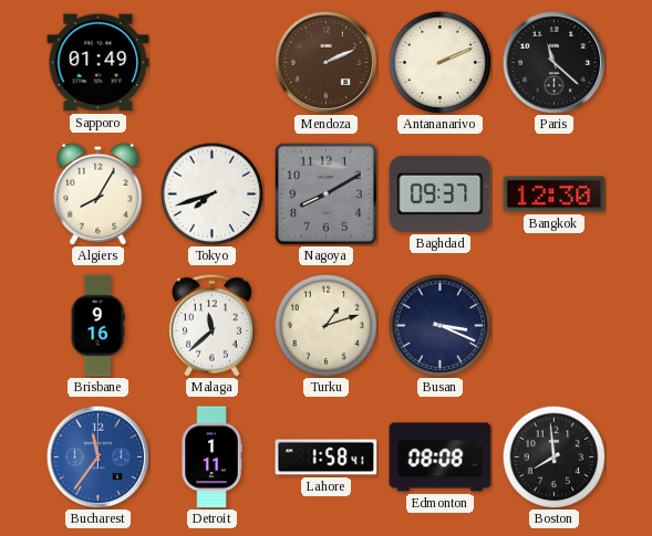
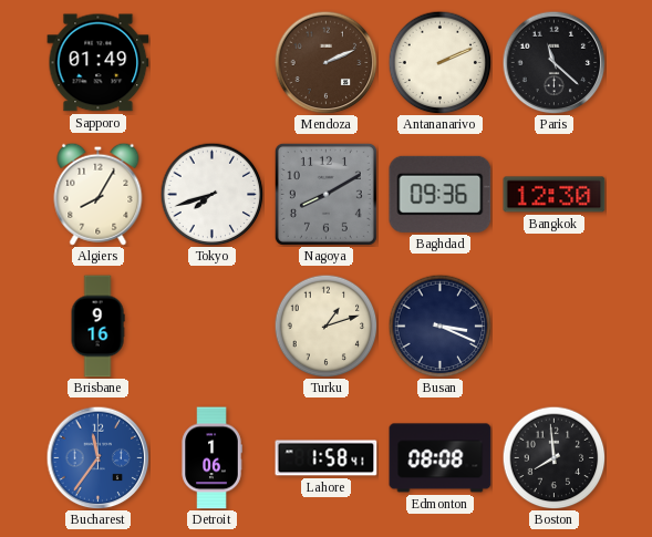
Baghdad: 09:37 -> 09:36
Malaga: 11:38 -> none
Detroit: 1:11 -> 1:06
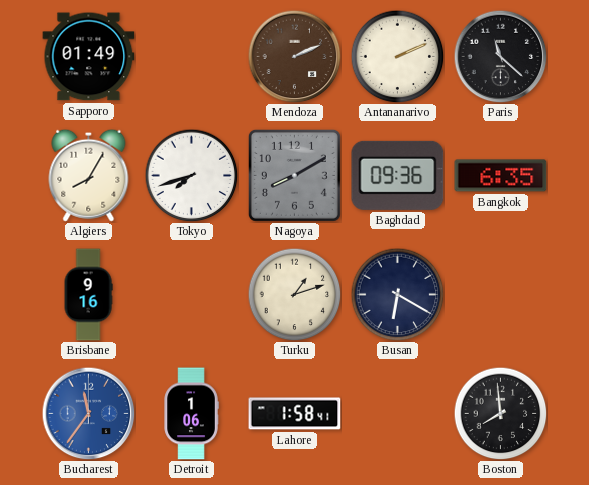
Bangkok: 12:30 -> 6:35
Busan: 3:19 -> 6:20
Edmonton: 08:08 -> none
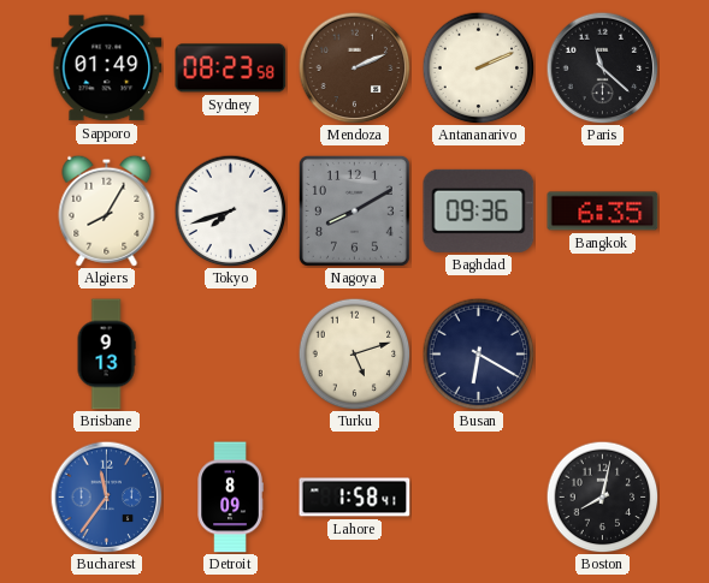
Sydney: none -> 08:23
Brisbane: 9:16 -> 9:13
Turku: 1:12 -> 5:12
Detroit: 1:06 -> 8:09
Boston: 7:59 -> 8:02
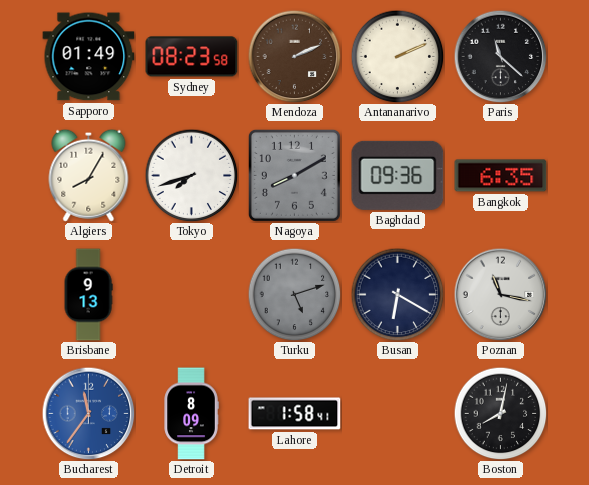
Turku dial: cream -> grey
Poznan: none -> 11:17
